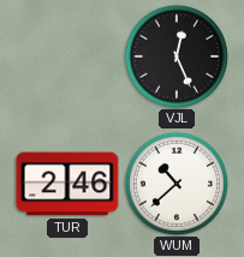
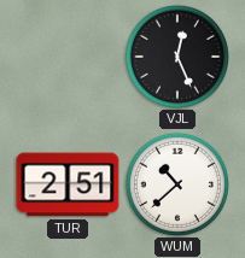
TUR: 2:46 -> 2:51
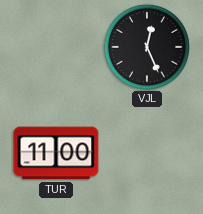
TUR: 2:51 -> 11:00
WUM: 10:38 -> none
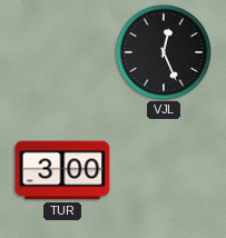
TUR: 11:00 -> 3:00
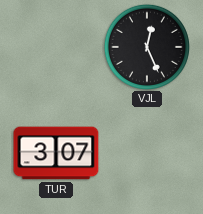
TUR: 3:00 -> 3:07
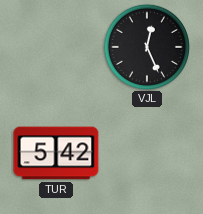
TUR: 3:07 -> 5:42
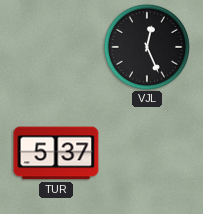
TUR: 5:42 -> 5:37
